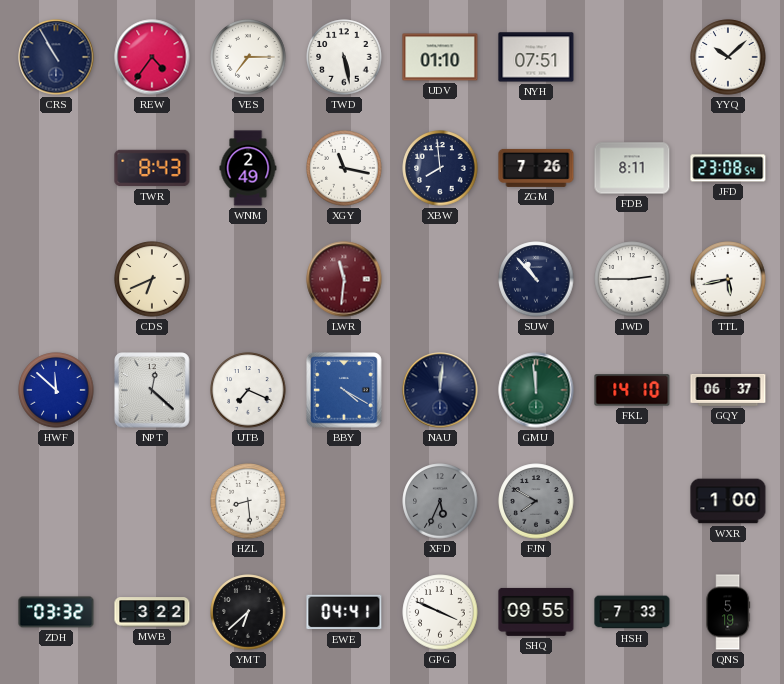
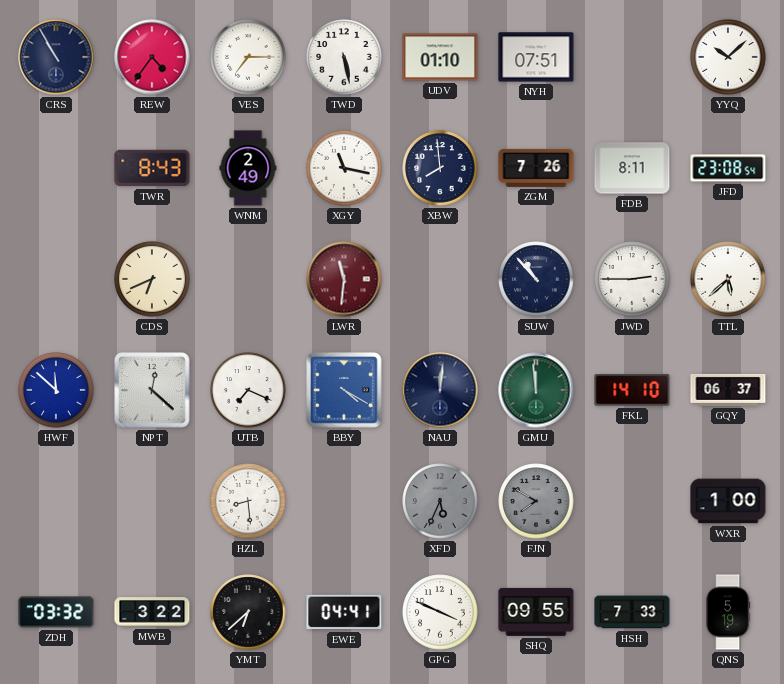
TTL: 5:43 -> 5:38
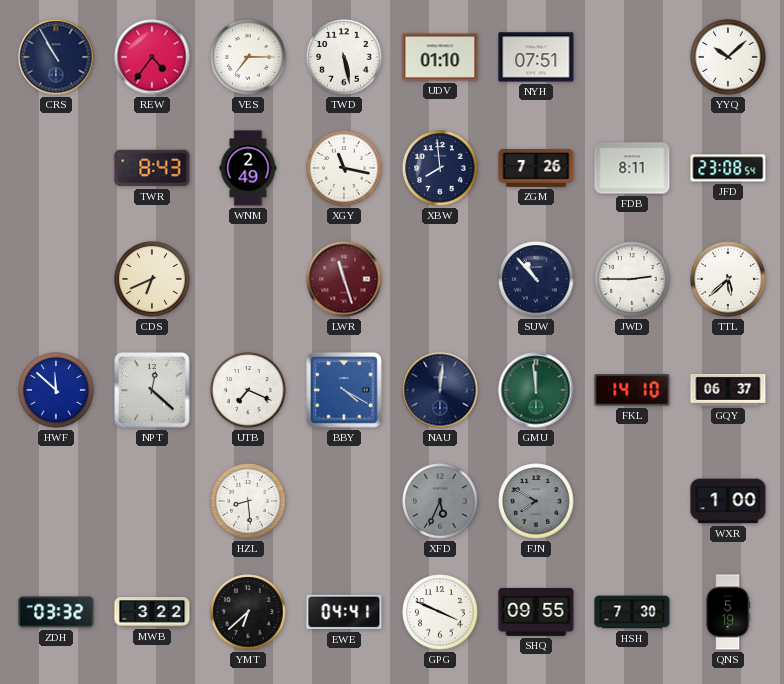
LWR: 11:31 -> 11:27
HSH: 7:33 -> 7:30
